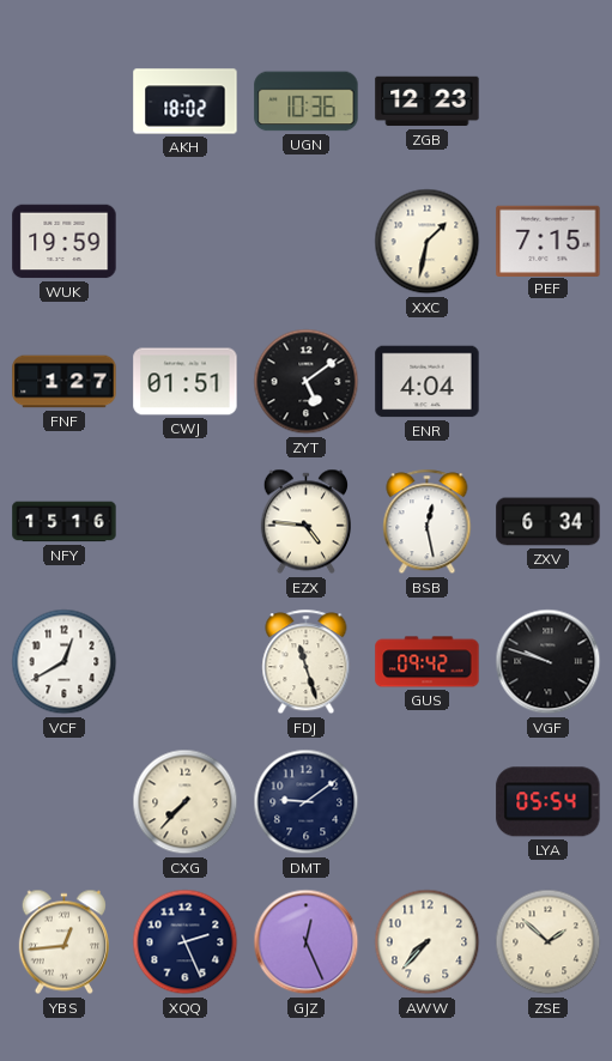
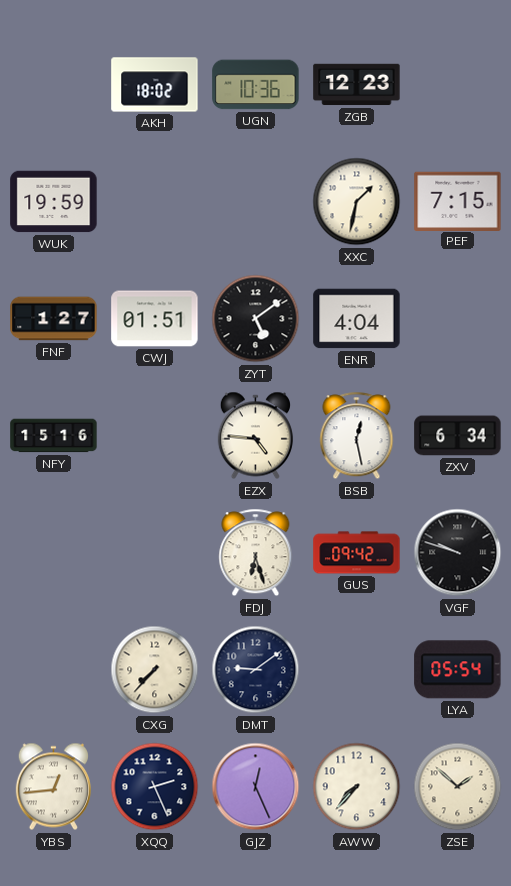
VCF: 12:40 -> none
FDJ: 11:27 -> 6:27
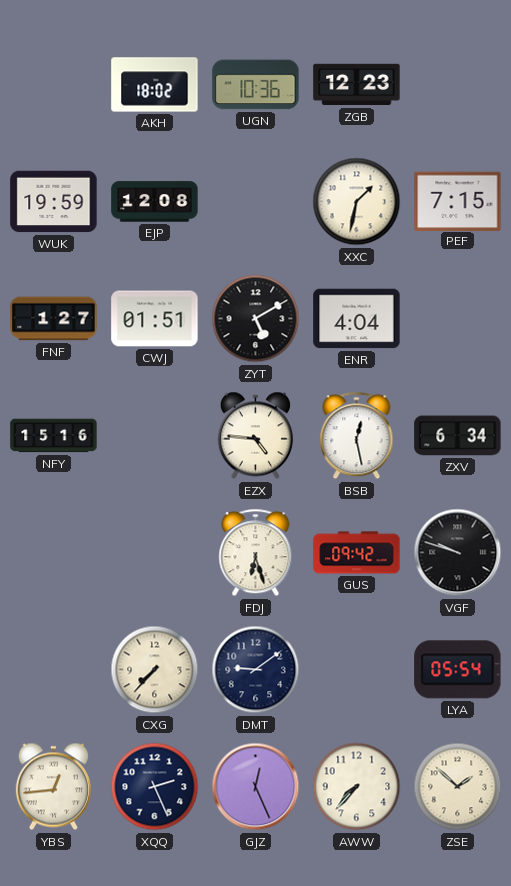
EJP: none -> 12:08
ZYT: 5:09 -> 5:10
